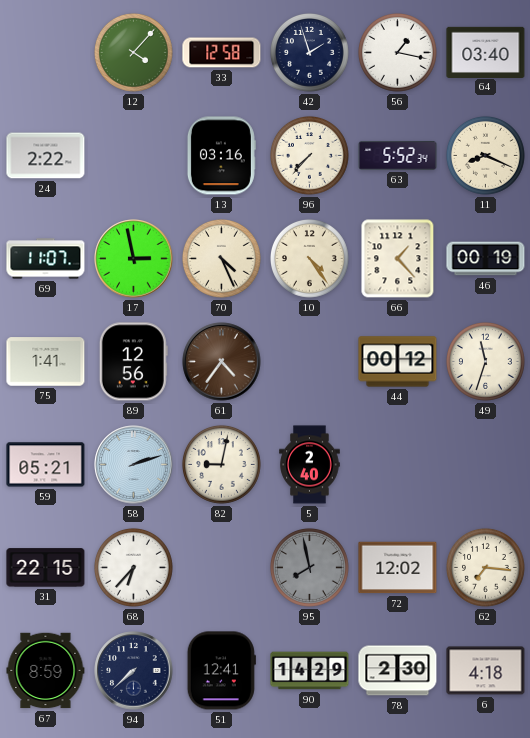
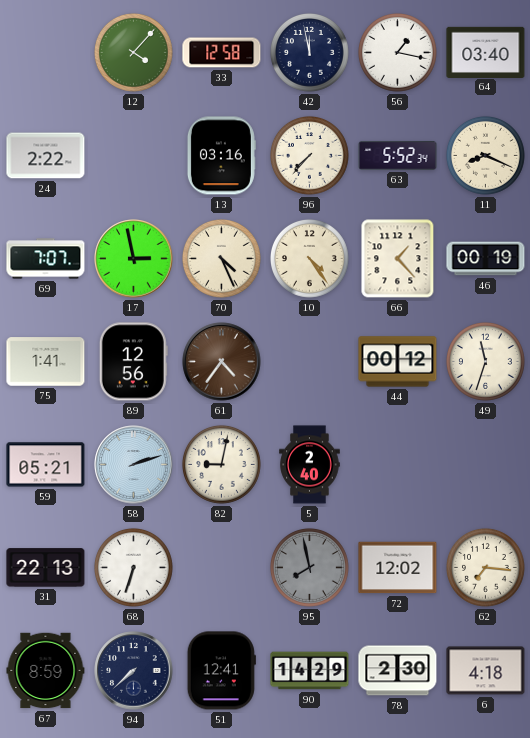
42: 1:57 -> 11:58
69: 11:07 -> 7:07
31: 22:15 -> 22:13
68: 6:37 -> 6:33
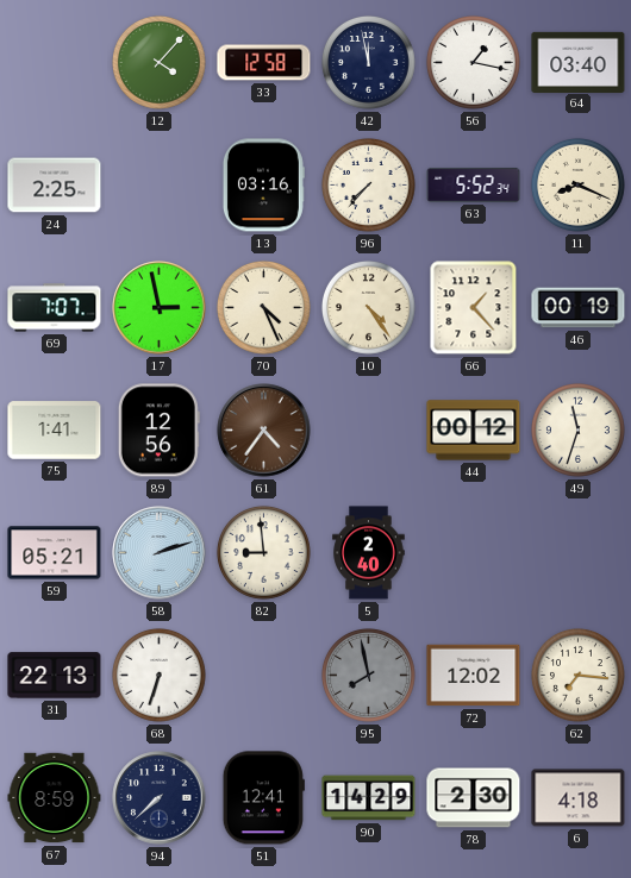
24: 2:22 -> 2:25
82: 9:02 -> 8:59
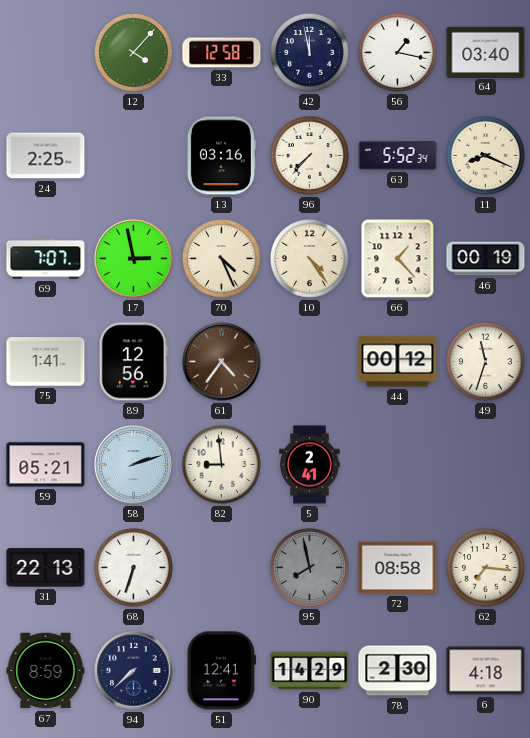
5: 2:40 -> 2:41
72: 12:02 -> 08:58
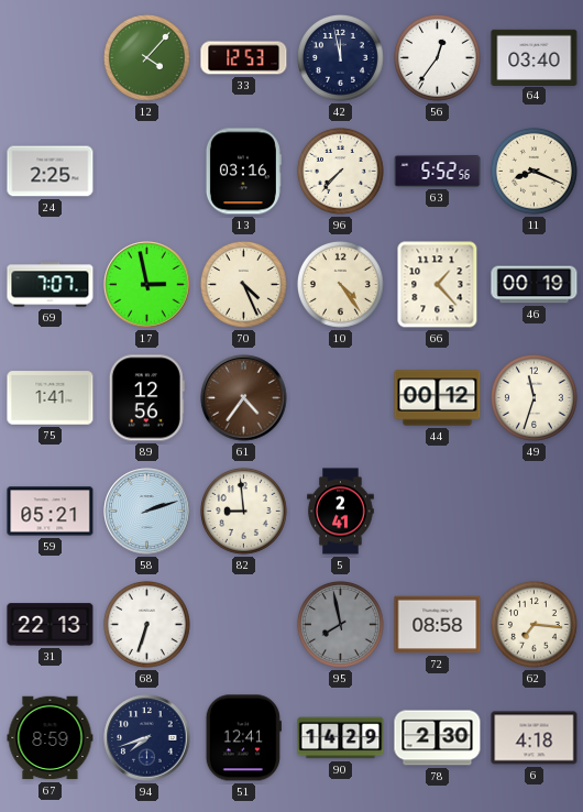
33: 12:58 -> 12:53
56: 1:17 -> 12:36
63: 5:52:34 -> 5:52:56
94: 7:38 -> 7:42
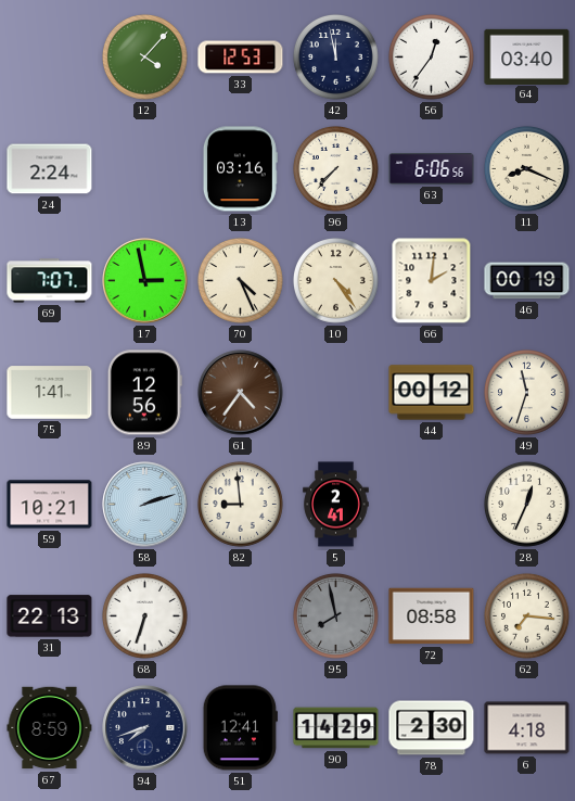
24: 2:25 -> 2:24
63: 5:52 -> 6:06
66: 1:23 -> 2:01
59: 05:21 -> 10:21
28: none -> 12:34
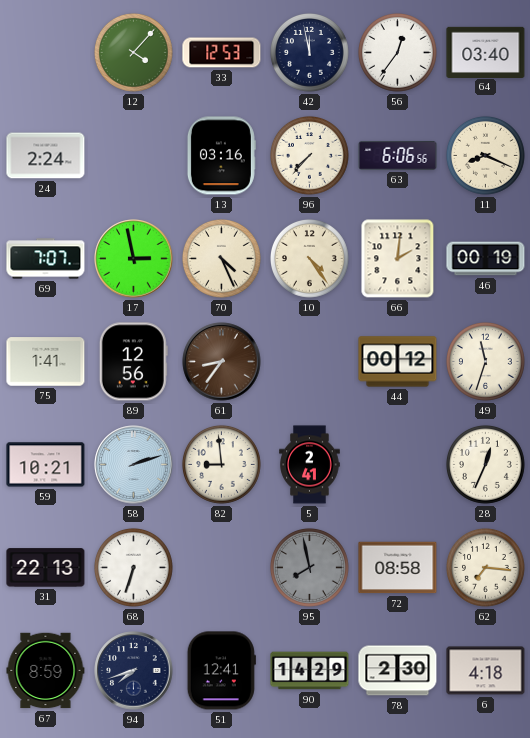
61: 4:36 -> 8:36
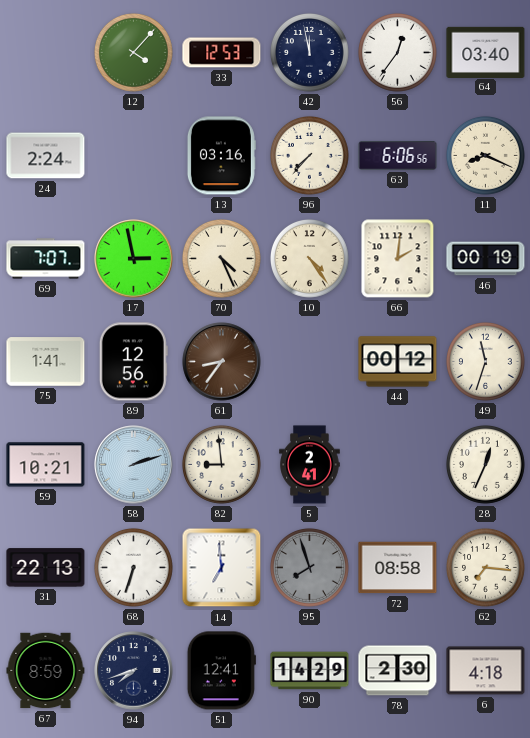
14: none -> 6:59
95: 7:58 -> 7:57
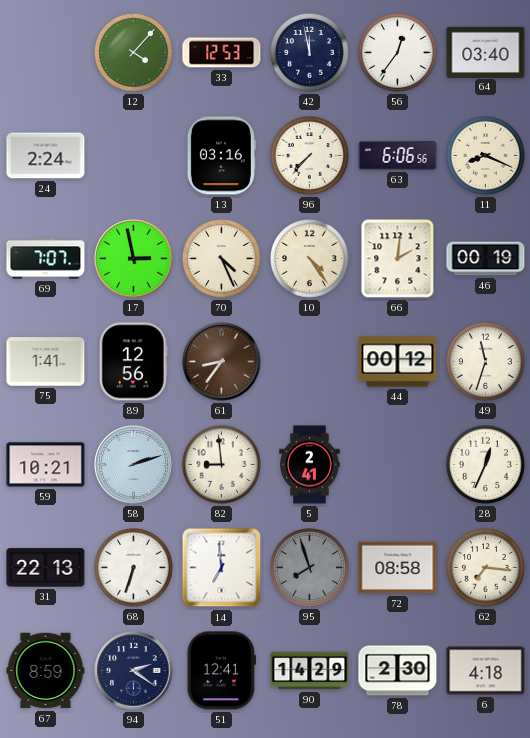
94: 7:42 -> 2:21
